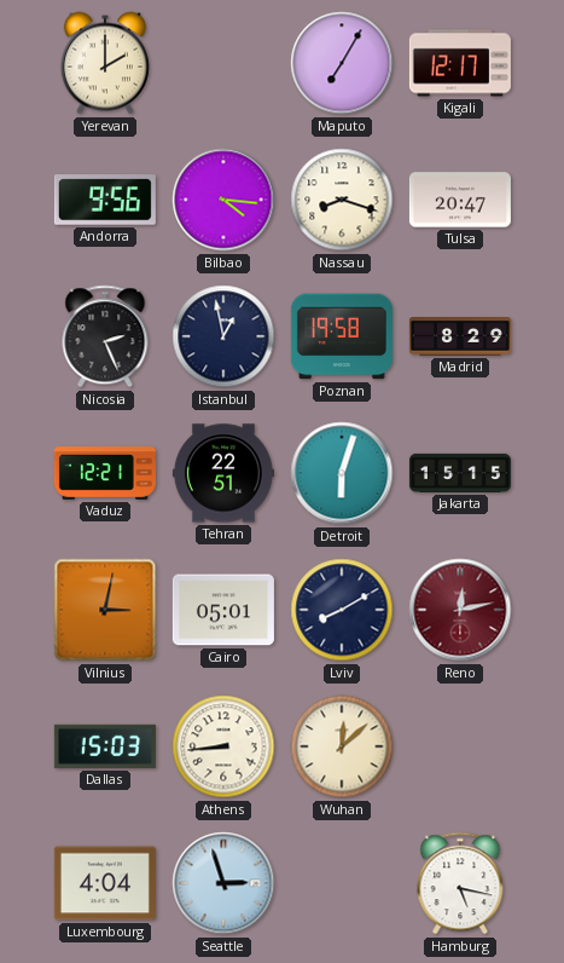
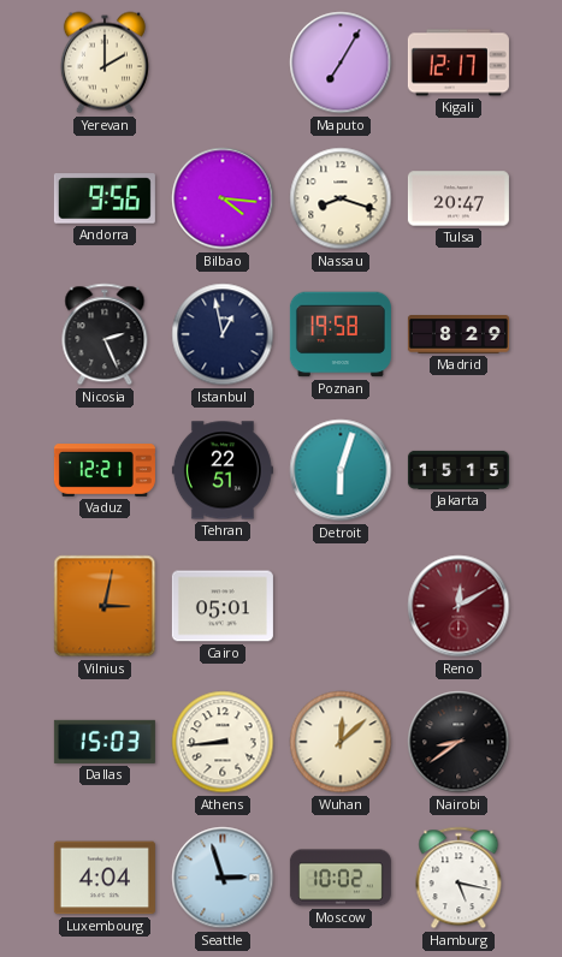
Lviv: 8:10 -> none
Reno: 12:13 -> 12:10
Nairobi: none -> 8:39
Moscow: none -> 10:02
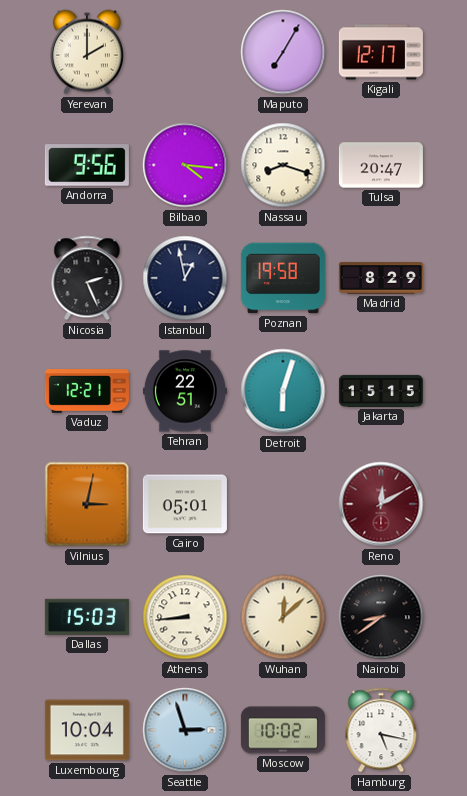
Luxembourg: 4:04 -> 10:04
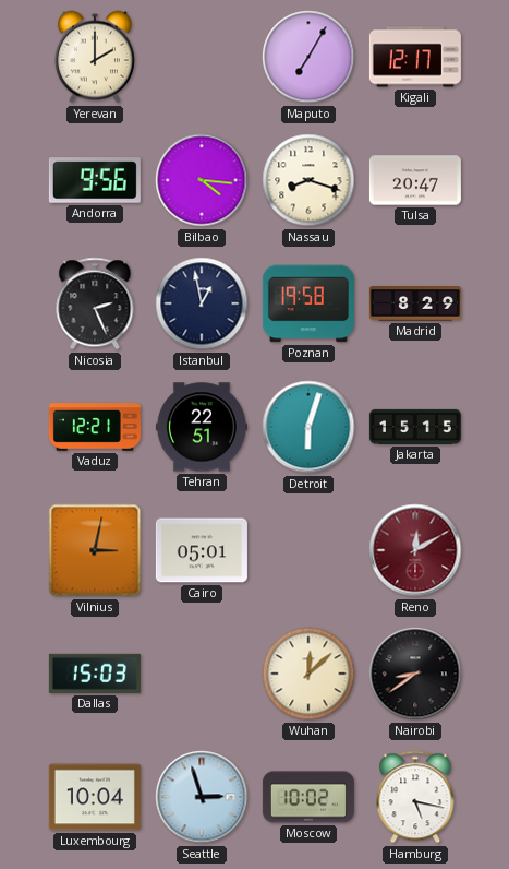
Athens: 8:44 -> none
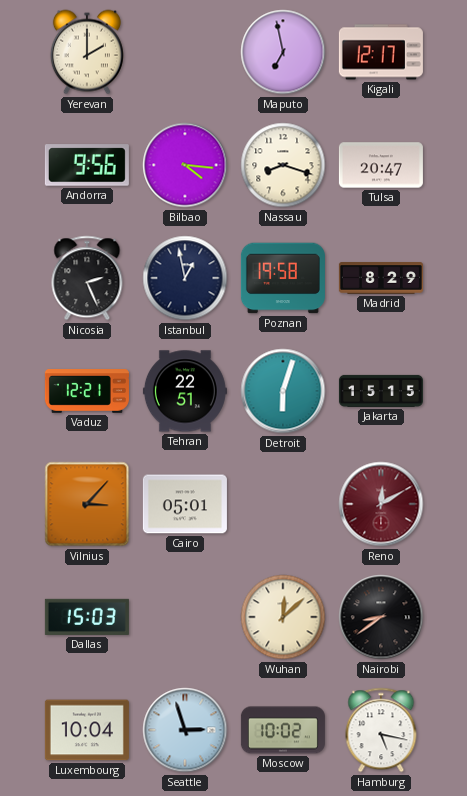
Maputo: 7:05 -> 6:58
Vilnius: 3:02 -> 3:07
